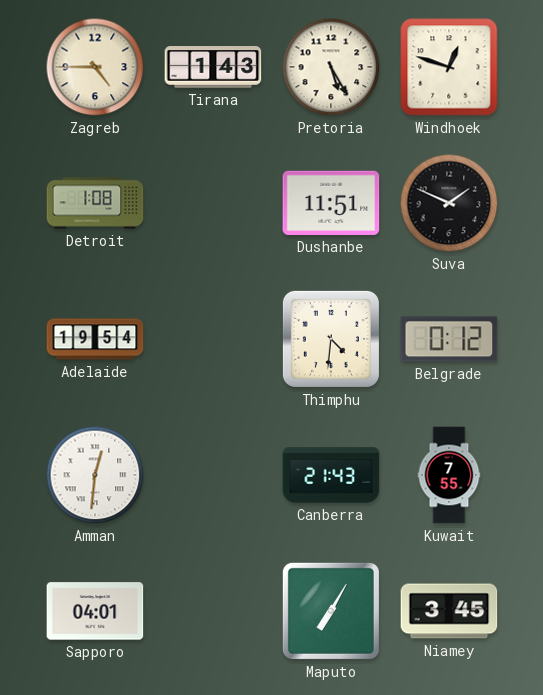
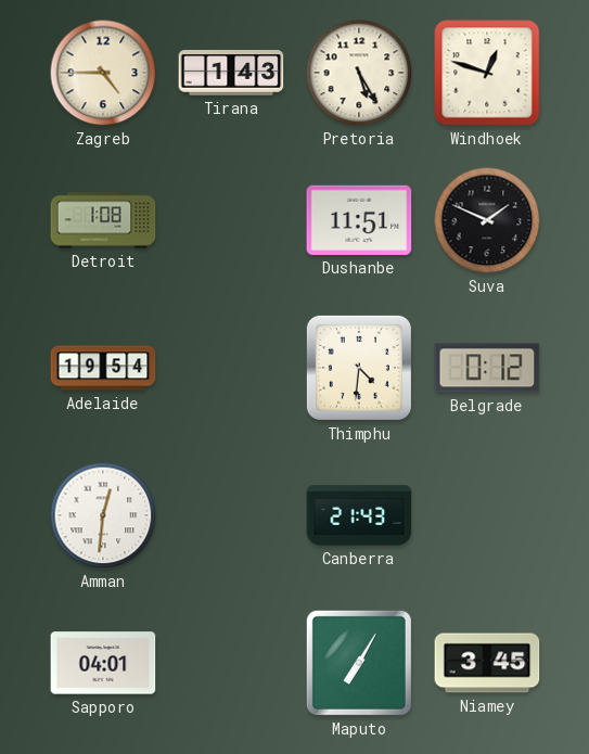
Kuwait: 7:55 -> none
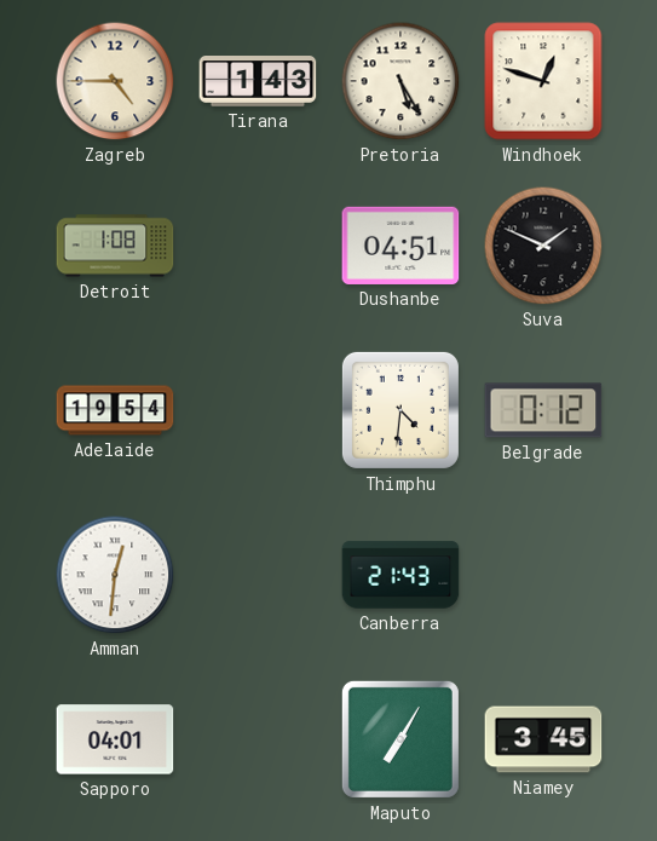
Dushanbe: 11:51 -> 04:51
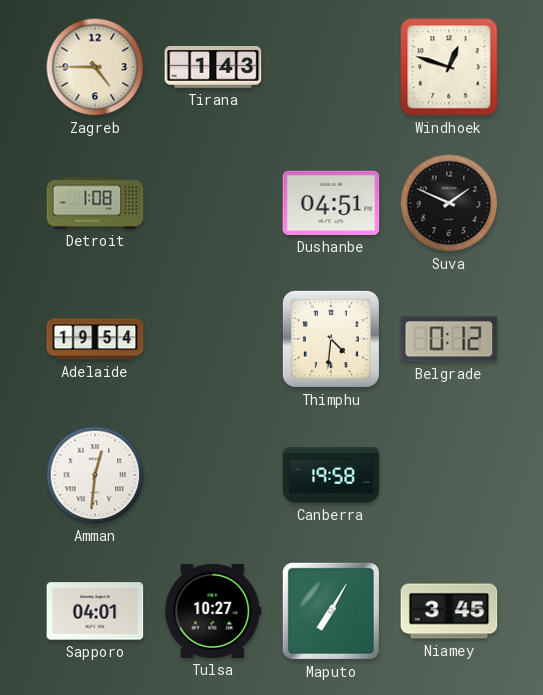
Pretoria: 5:25 -> none
Canberra: 21:43 -> 19:58
Tulsa: none -> 10:27
